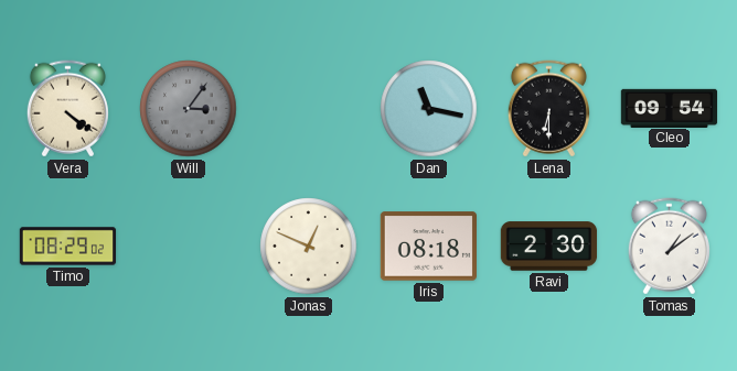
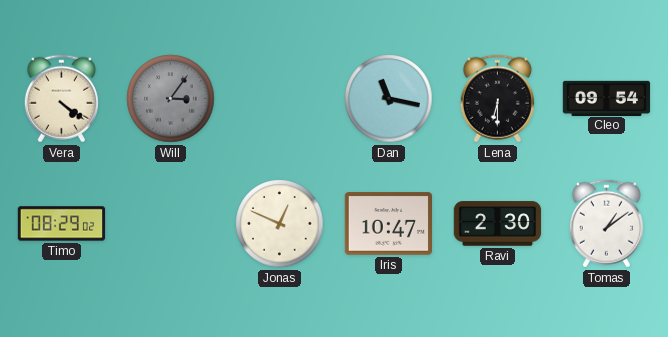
Iris: 08:18 -> 10:47
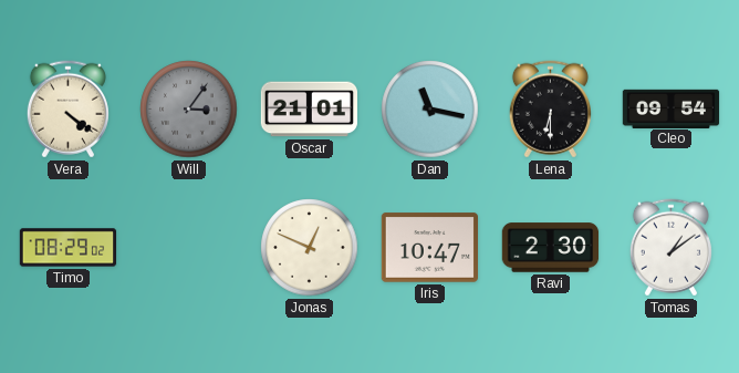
Oscar: none -> 21:01
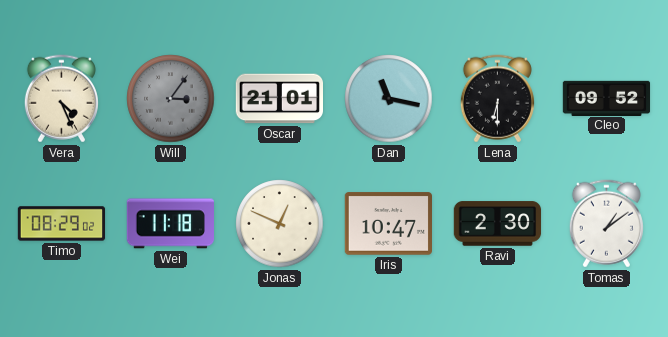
Vera: 4:21 -> 4:26
Cleo: 09:54 -> 09:52
Wei: none -> 11:18
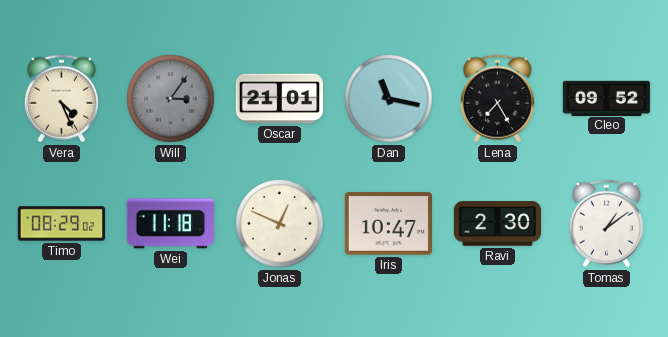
Lena: 6:30 -> 7:25
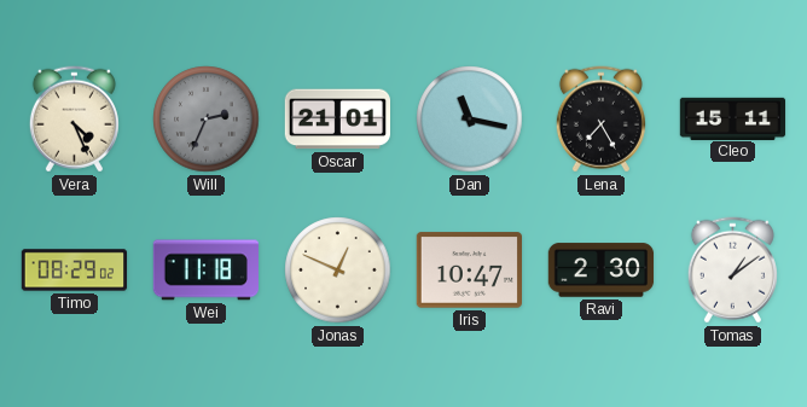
Will: 3:06 -> 2:34
Cleo: 09:52 -> 15:11
